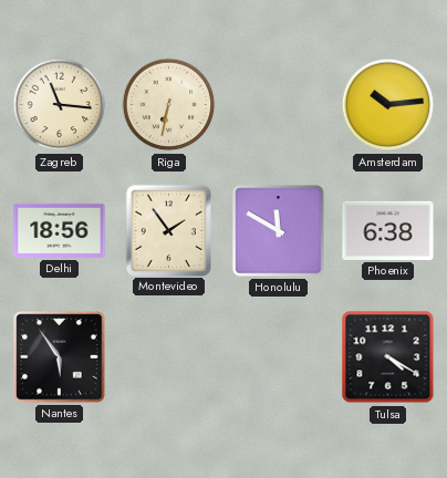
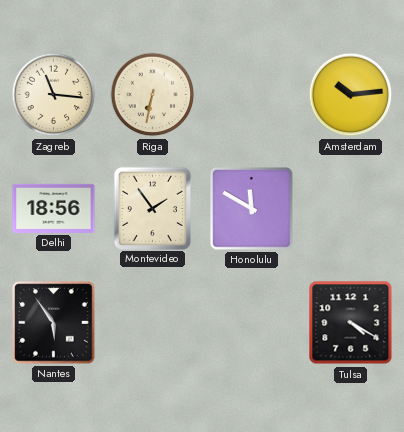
Phoenix: 6:38 -> none
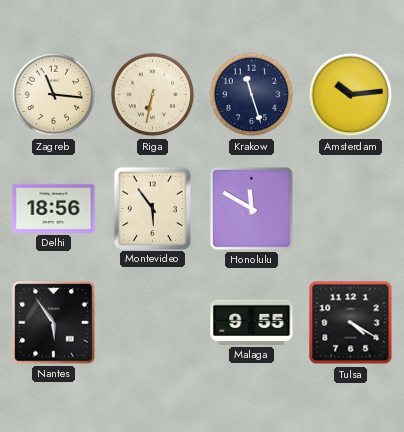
Krakow: none -> 11:27
Montevideo: 1:54 -> 5:54
Malaga: none -> 9:55
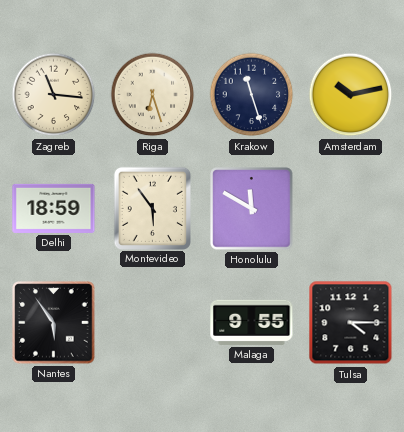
Riga: 6:32 -> 6:27
Amsterdam: 10:14 -> 10:13
Delhi: 18:56 -> 18:59
Tulsa: 4:20 -> 4:15
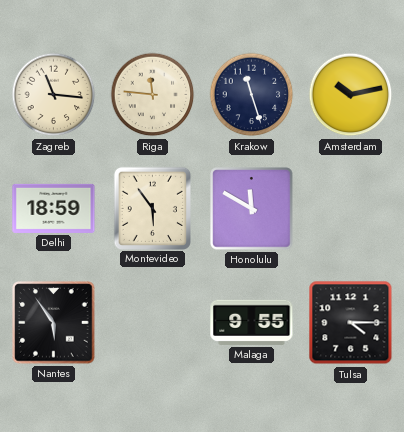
Riga: 6:27 -> 11:46
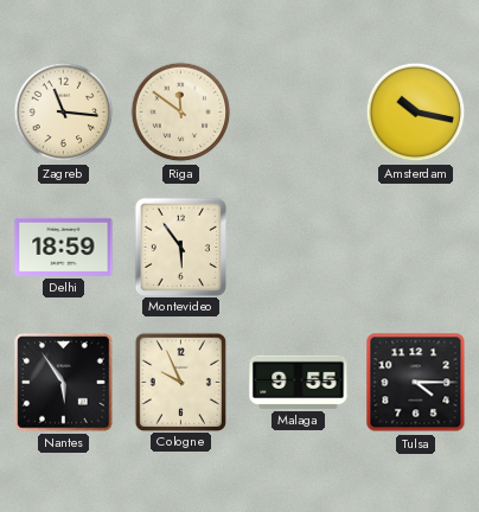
Riga: 11:46 -> 11:51
Krakow: 11:27 -> none
Amsterdam: 10:13 -> 10:17
Honolulu: 11:50 -> none
Cologne: none -> 9:56
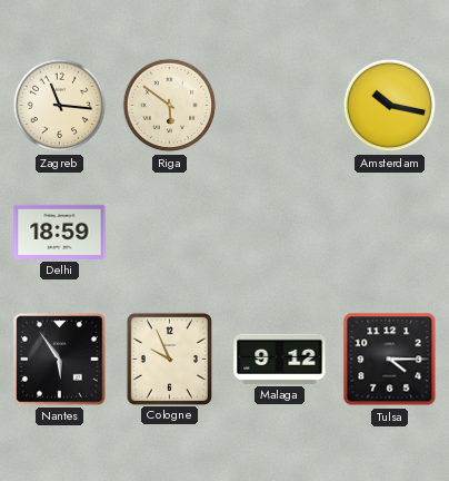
Riga: 11:51 -> 5:51
Montevideo: 5:54 -> none
Malaga: 9:55 -> 9:12
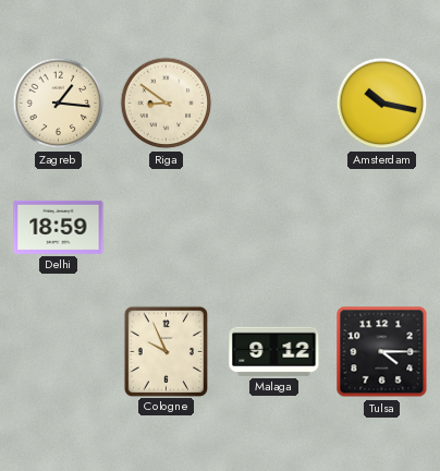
Zagreb: 11:16 -> 1:16
Riga: 5:51 -> 8:51
Nantes: 5:54 -> none
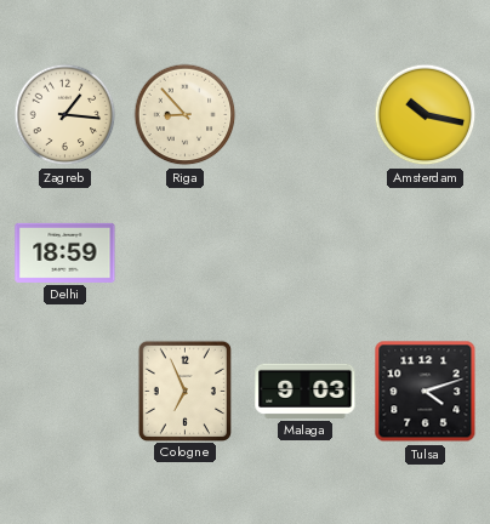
Riga: 8:51 -> 8:53
Cologne: 9:56 -> 6:56
Malaga: 9:12 -> 9:03
Tulsa: 4:15 -> 4:12
